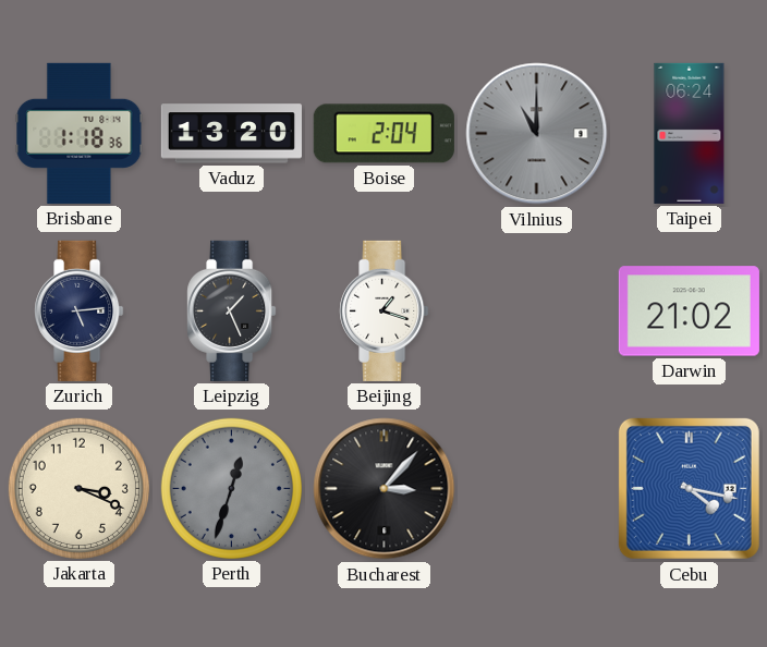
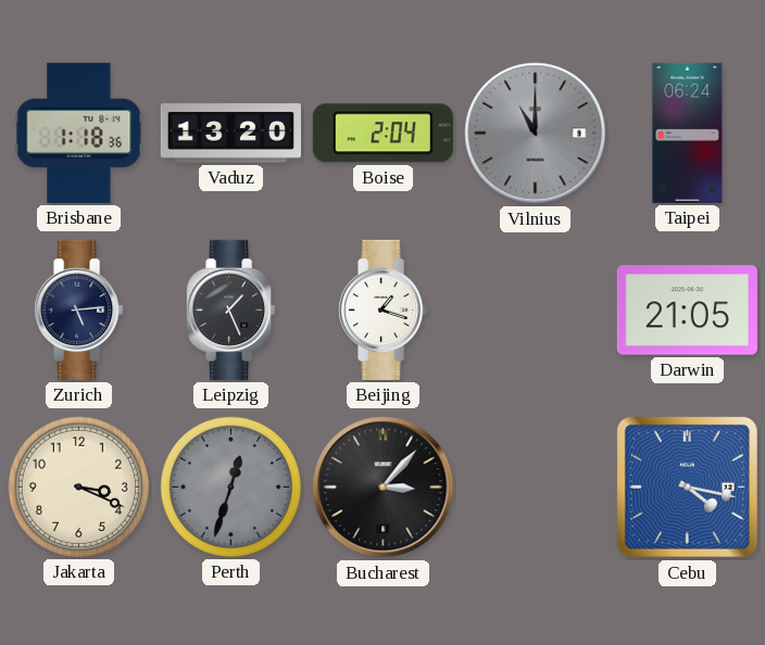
Darwin: 21:02 -> 21:05
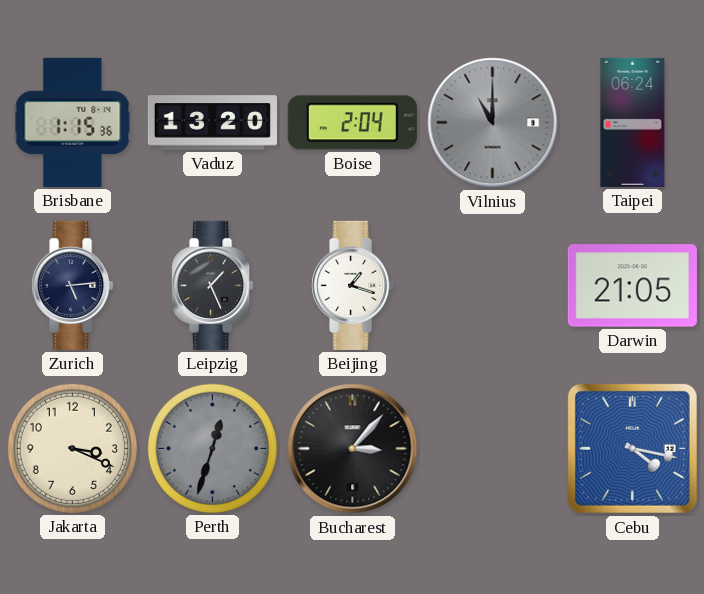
Brisbane: 1:18 -> 1:15
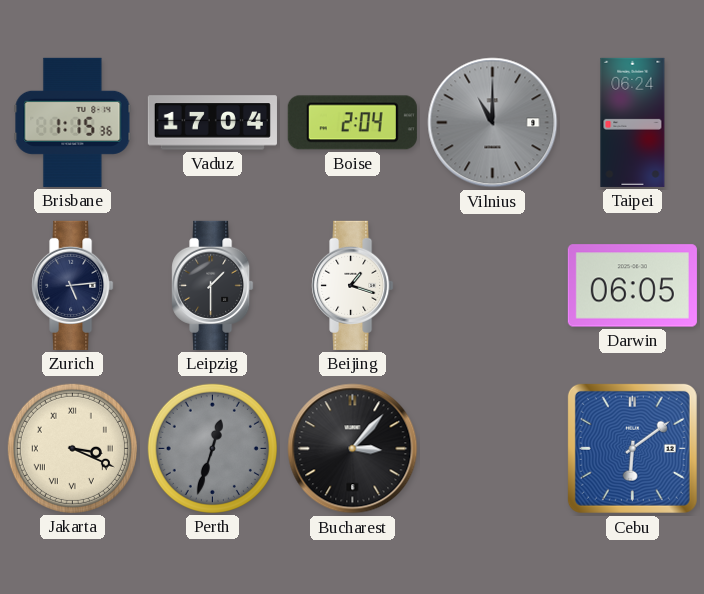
Vaduz: 13:20 -> 17:04
Leipzig: 1:26 -> 1:30
Darwin: 21:05 -> 06:05
Jakarta numerals: Arabic -> Roman
Cebu: 4:17 -> 6:09
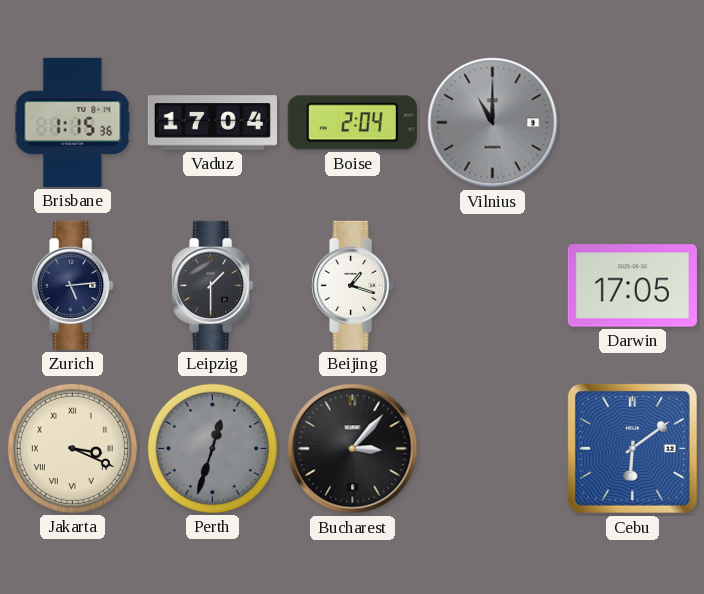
Taipei: 06:24 -> none
Darwin: 06:05 -> 17:05
